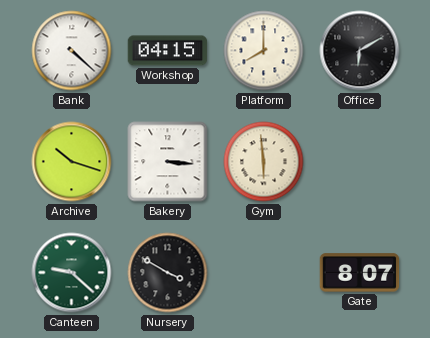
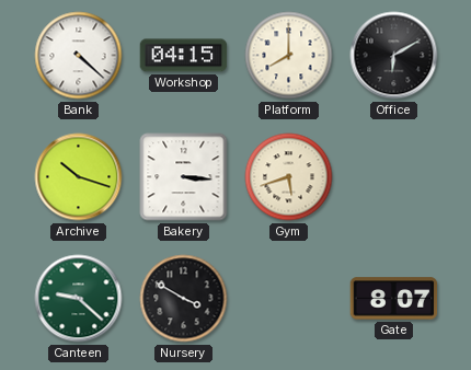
Gym: 5:59 -> 5:42
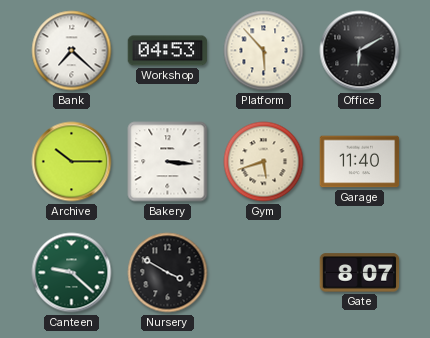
Bank: 4:22 -> 7:22
Workshop: 04:15 -> 04:53
Platform: 8:00 -> 5:53
Archive: 10:18 -> 10:15
Garage: none -> 11:40
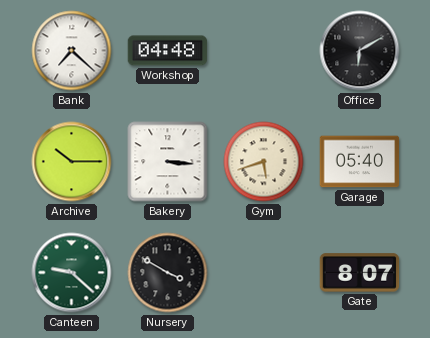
Workshop: 04:53 -> 04:48
Platform: 5:53 -> none
Garage: 11:40 -> 05:40
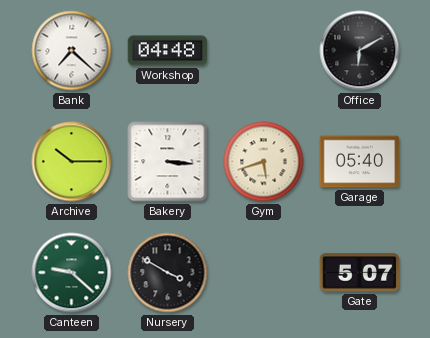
Gate: 8:07 -> 5:07
